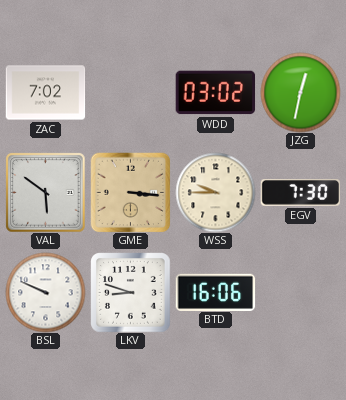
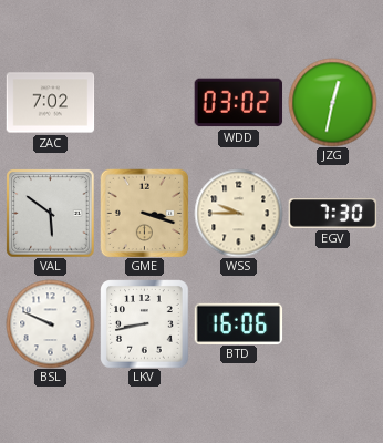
GME: 3:16 -> 3:18
LKV: 8:48 -> 8:43
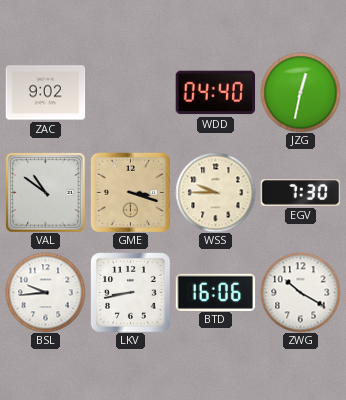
ZAC: 7:02 -> 9:02
WDD: 03:02 -> 04:40
VAL: 5:51 -> 10:51
BSL: 9:49 -> 9:44
ZWG: none -> 10:20
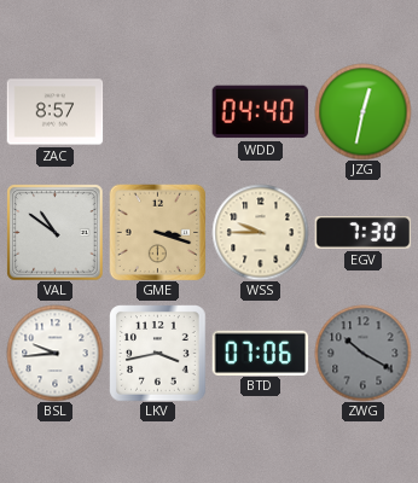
ZAC: 9:02 -> 8:57
LKV: 8:43 -> 3:43
BTD: 16:06 -> 07:06
ZWG dial: white -> grey
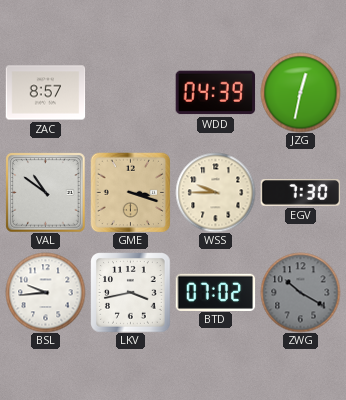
WDD: 04:40 -> 04:39
BTD: 07:06 -> 07:02
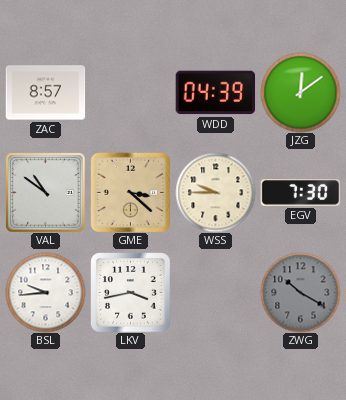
JZG: 12:32 -> 12:09
GME: 3:18 -> 3:22
BTD: 07:02 -> none
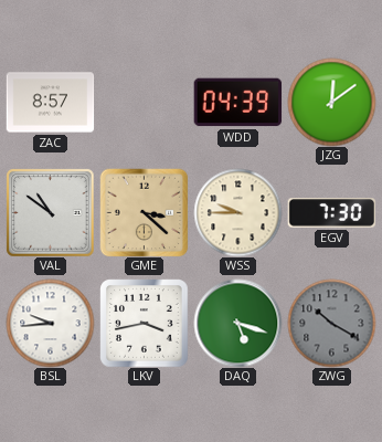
DAQ: none -> 5:18
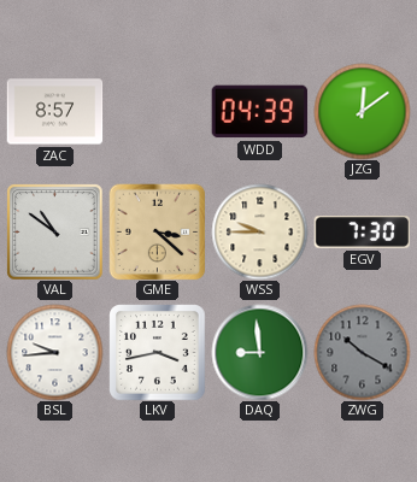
DAQ: 5:18 -> 8:59
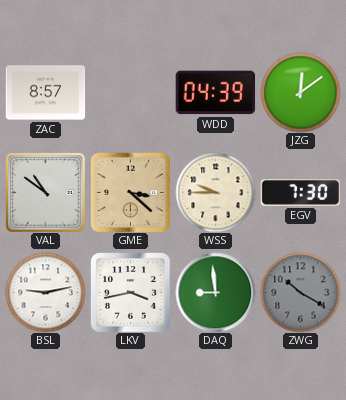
BSL: 9:44 -> 9:13
